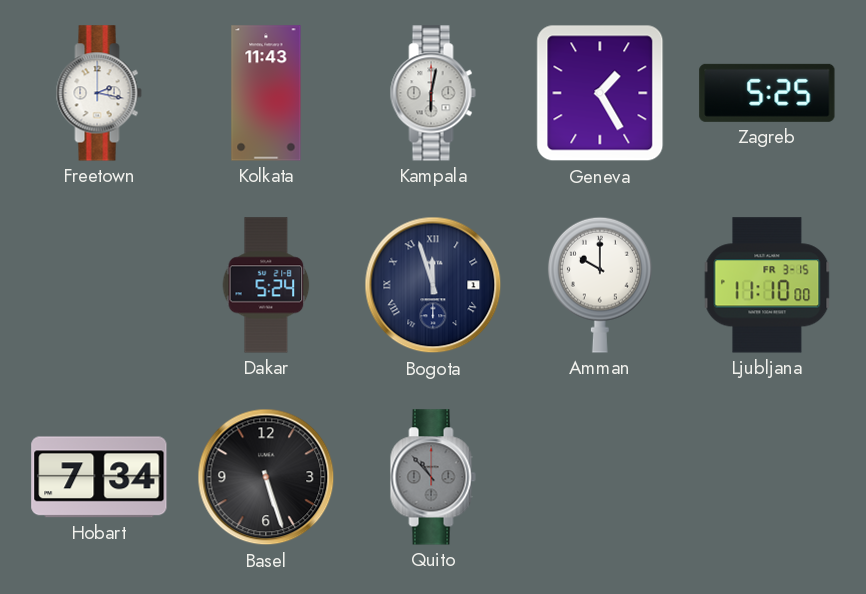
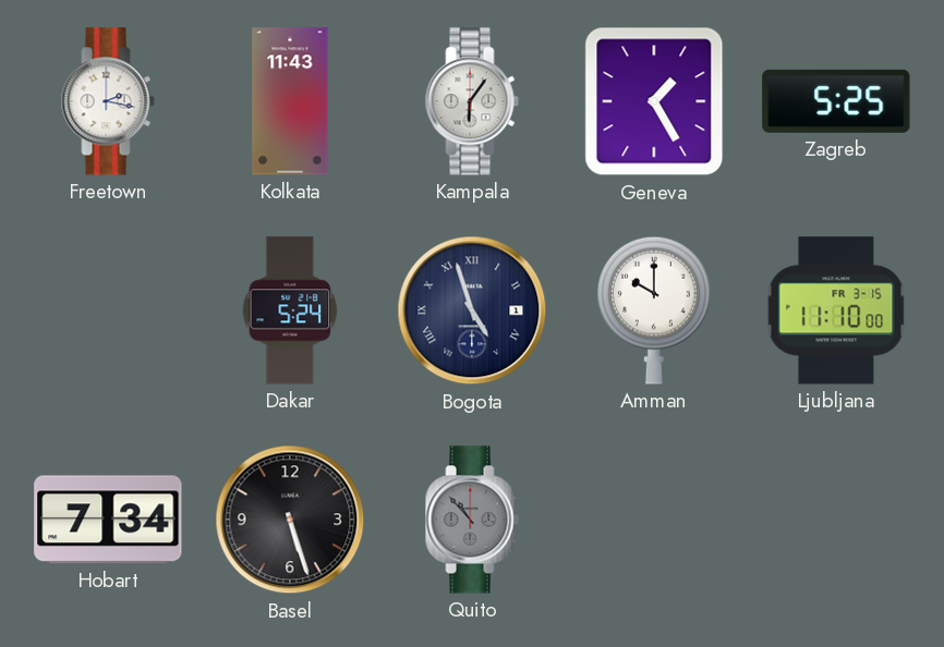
Kampala: 6:02 -> 6:06
Bogota: 11:57 -> 4:57
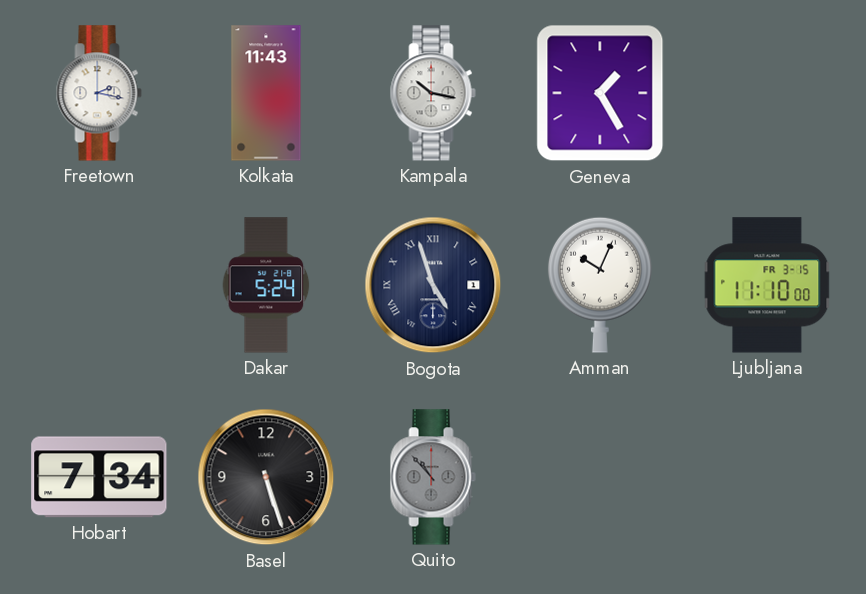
Kampala: 6:06 -> 10:17
Zagreb: 5:25 -> none
Amman: 10:00 -> 10:04
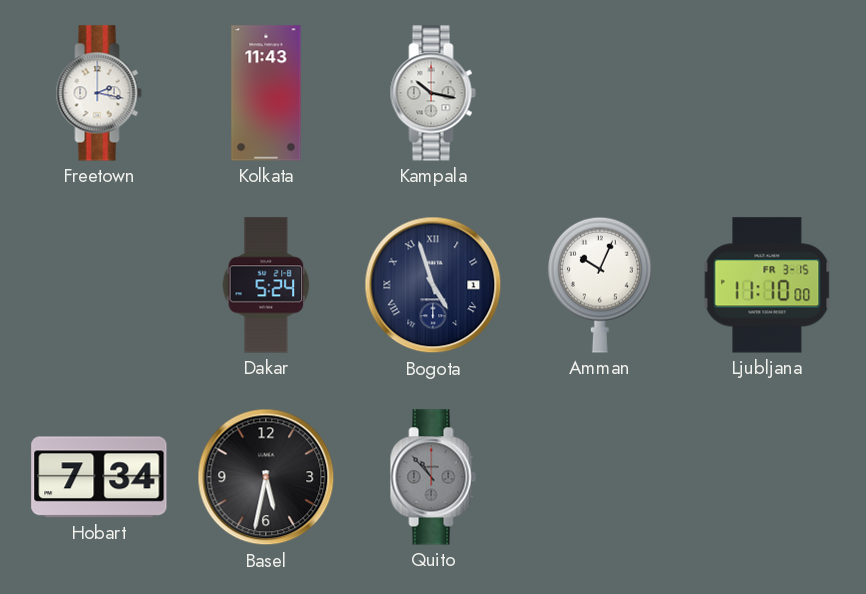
Geneva: 1:25 -> none
Basel: 5:27 -> 5:32
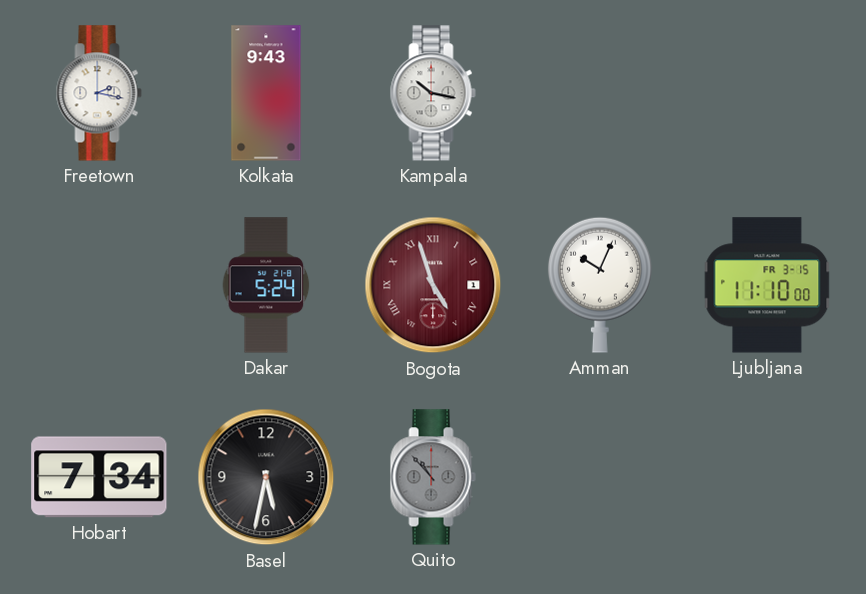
Kolkata: 11:43 -> 9:43
Bogota dial: navy -> burgundy
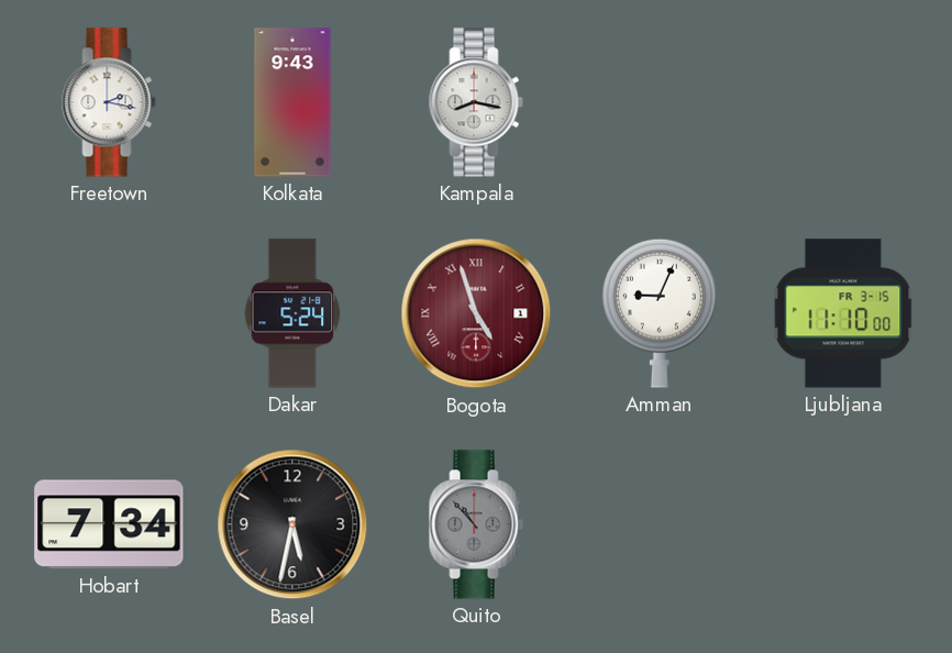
Kampala: 10:17 -> 8:17
Amman: 10:04 -> 9:04
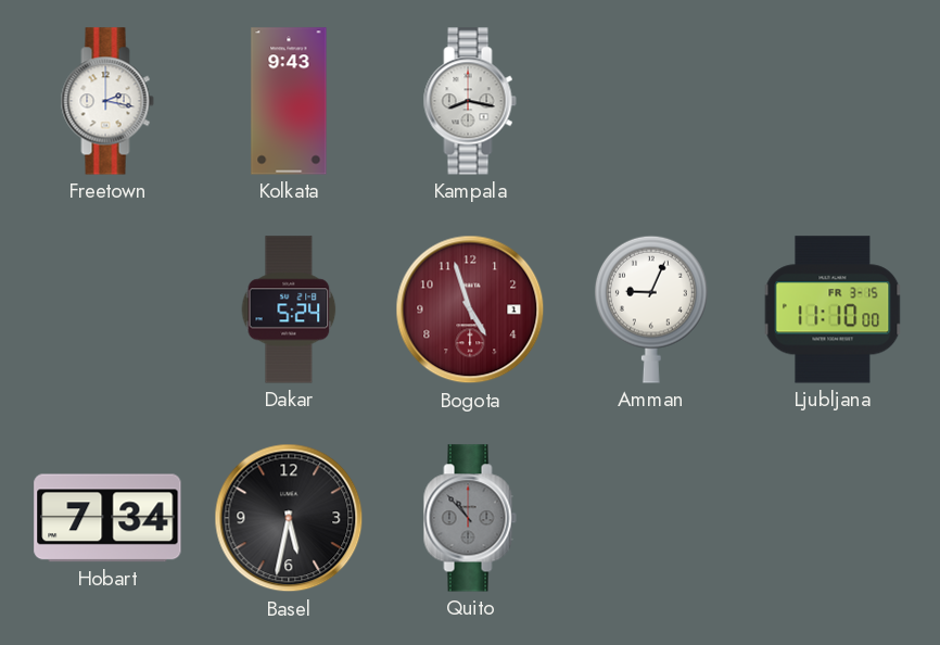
Bogota numerals: Roman -> Arabic
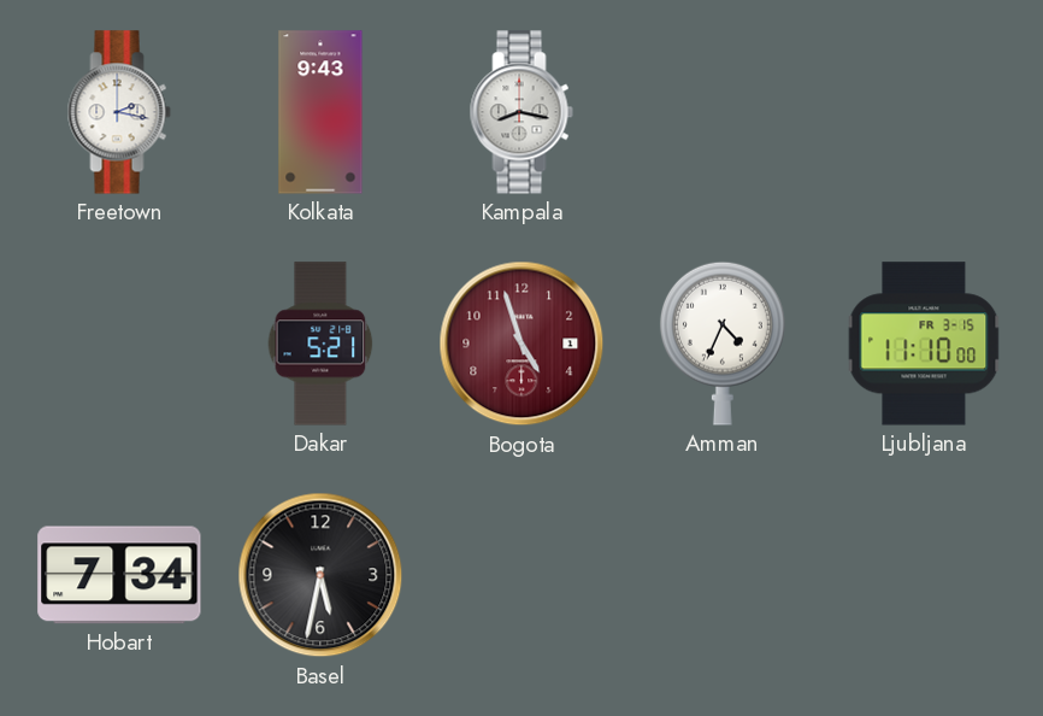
Dakar: 5:24 -> 5:21
Amman: 9:04 -> 4:34
Quito: 10:53 -> none
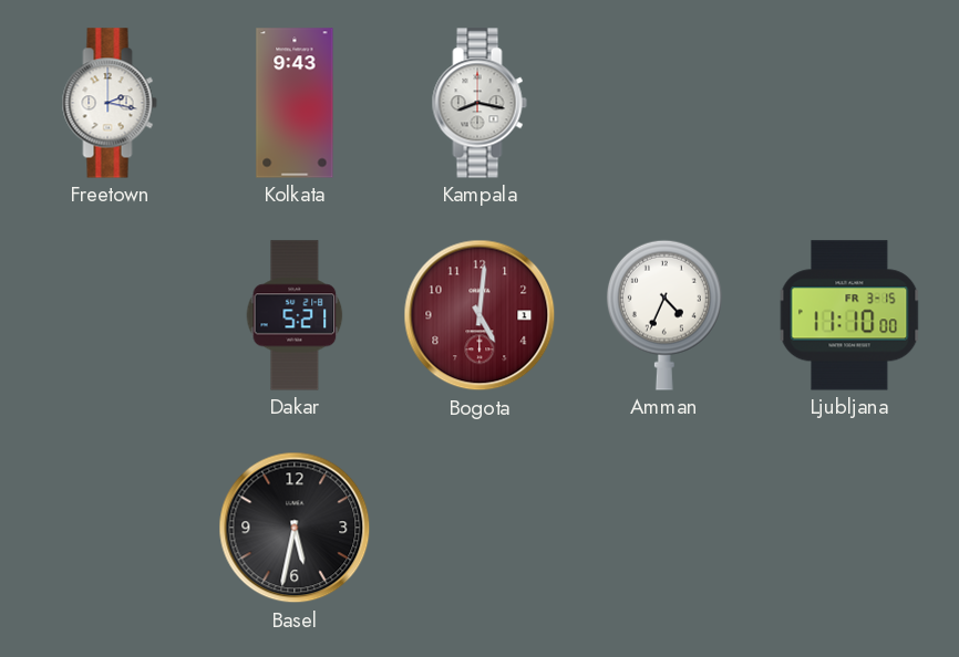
Bogota: 4:57 -> 5:01
Hobart: 7:34 -> none
